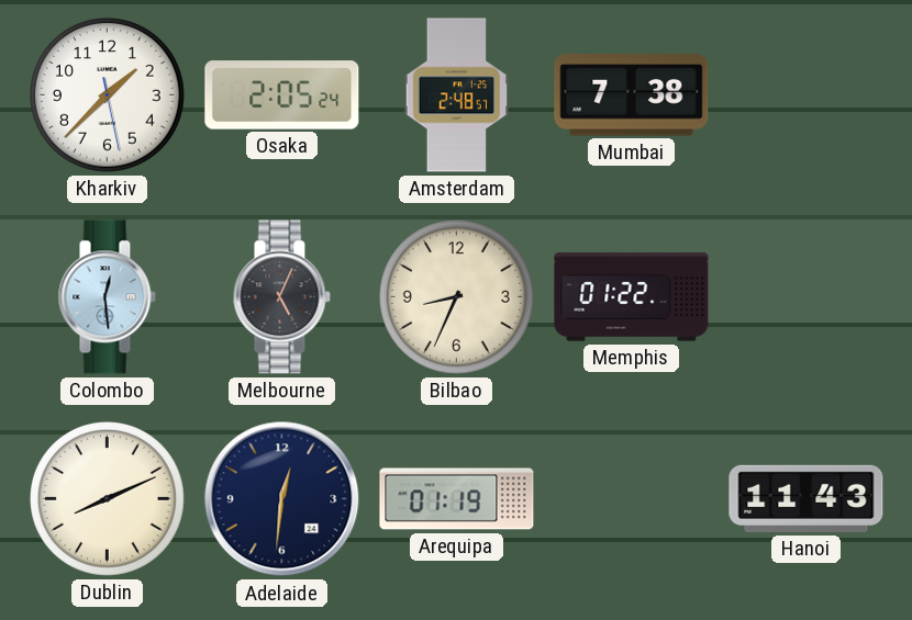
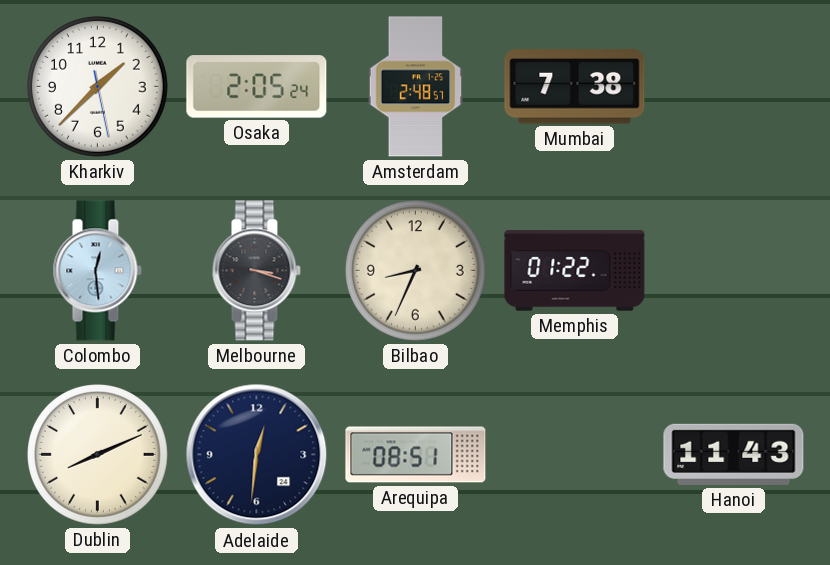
Melbourne: 5:04 -> 3:18
Arequipa: 01:19 -> 08:51
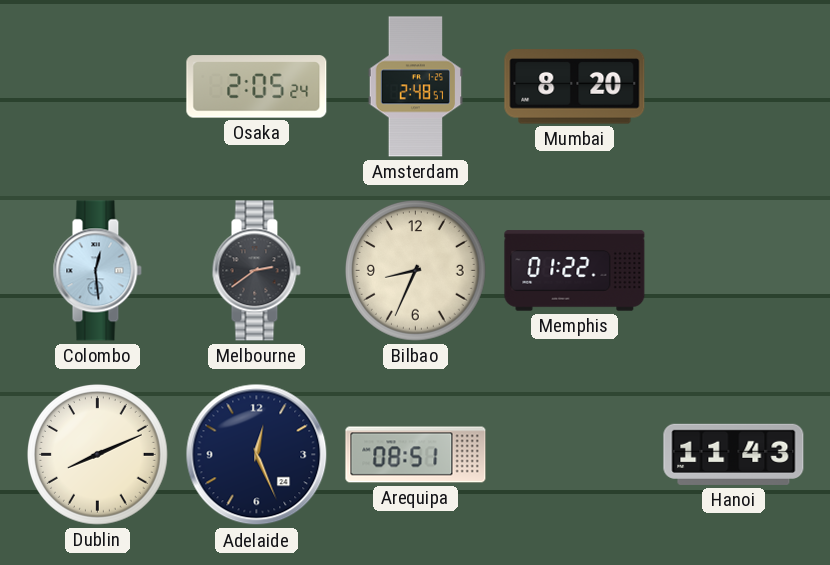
Kharkiv: 1:37 -> none
Mumbai: 7:38 -> 8:20
Melbourne: 3:18 -> 2:39
Adelaide: 12:31 -> 12:26
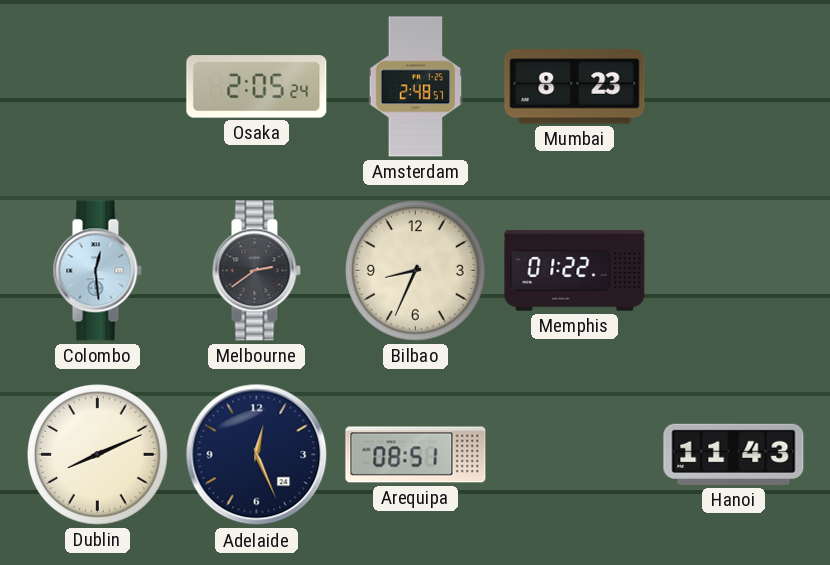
Mumbai: 8:20 -> 8:23
